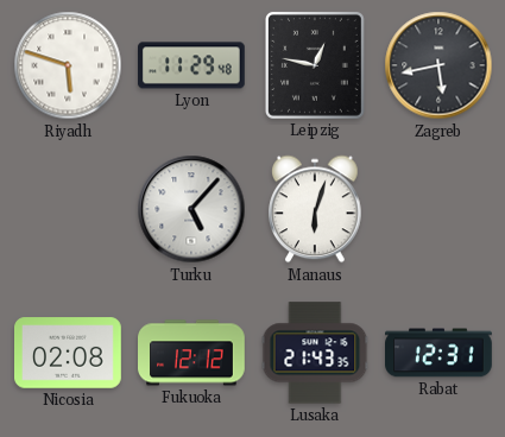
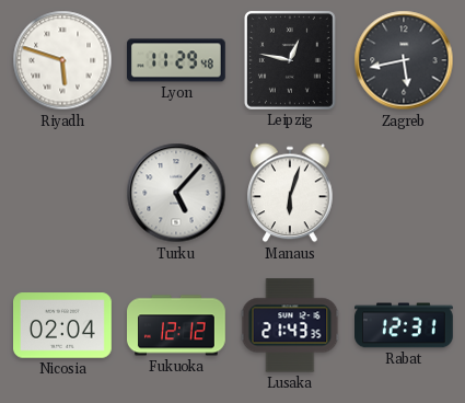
Nicosia: 02:08 -> 02:04
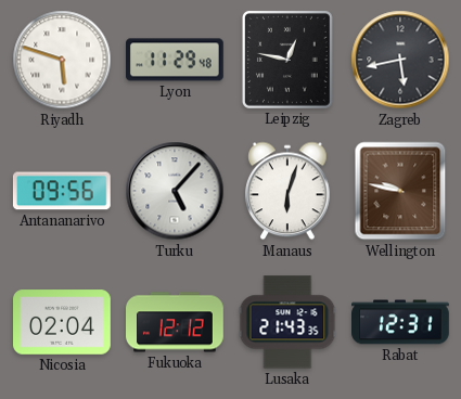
Antananarivo: none -> 09:56
Wellington: none -> 9:47
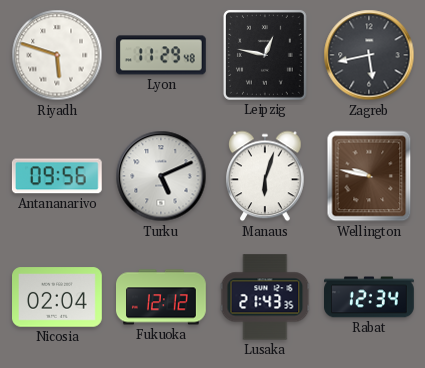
Turku: 5:07 -> 5:11
Rabat: 12:31 -> 12:34
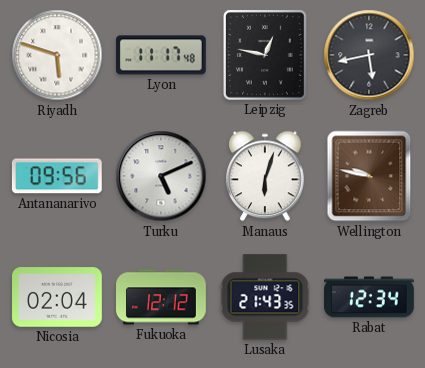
Lyon: 11:29 -> 11:17
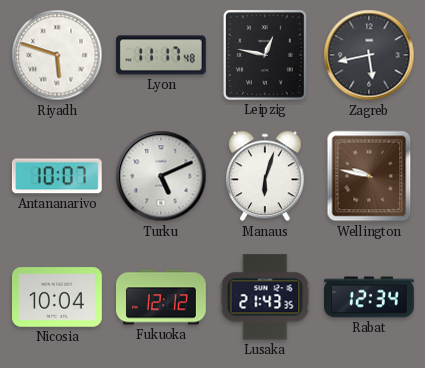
Antananarivo: 09:56 -> 10:07
Nicosia: 02:04 -> 10:04
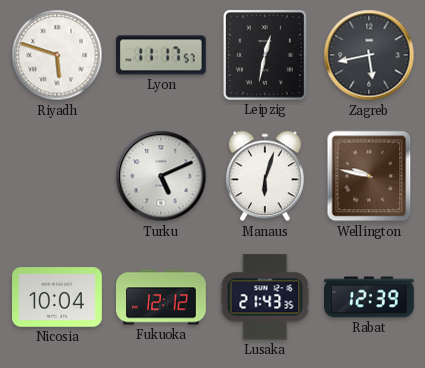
Lyon: 11:17:48 -> 11:17:57
Leipzig: 12:47 -> 12:32
Antananarivo: 10:07 -> none
Rabat: 12:34 -> 12:39
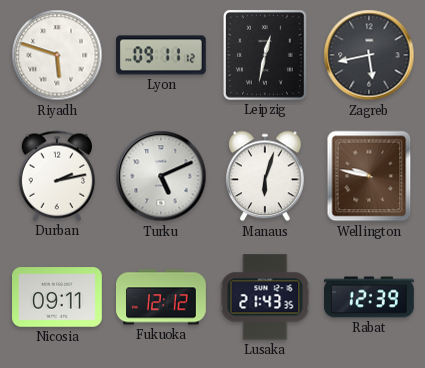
Lyon: 11:17 -> 09:11
Durban: none -> 2:13
Nicosia: 10:04 -> 09:11
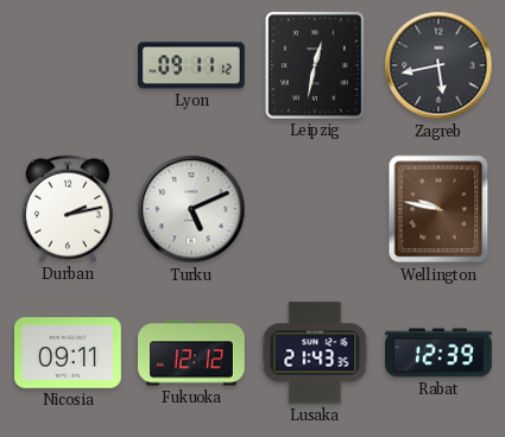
Riyadh: 5:48 -> none
Manaus: 6:03 -> none
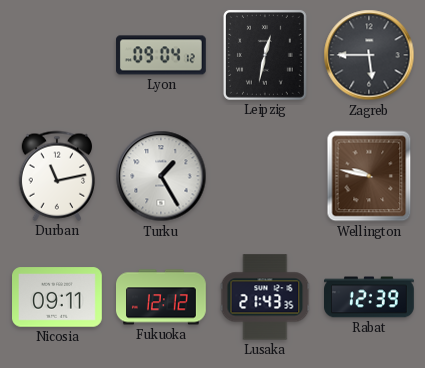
Lyon: 09:11 -> 09:04
Zagreb: 5:43 -> 5:45
Durban: 2:13 -> 11:13
Turku: 5:11 -> 1:25
